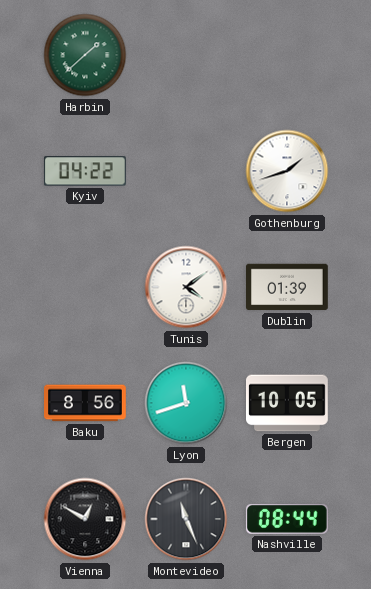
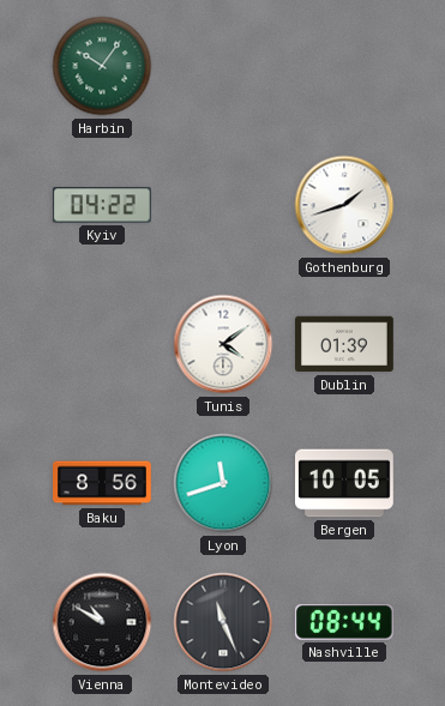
Harbin: 1:38 -> 10:06
Vienna: 12:50 -> 10:50
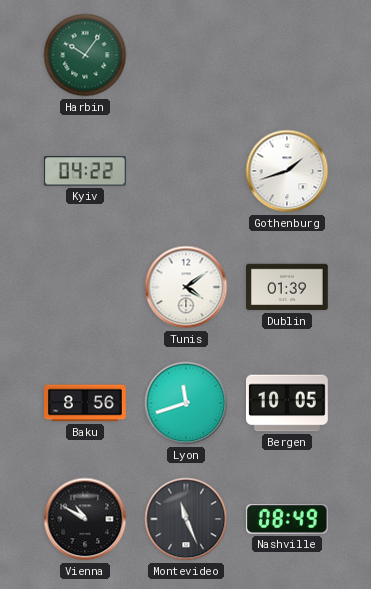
Nashville: 08:44 -> 08:49
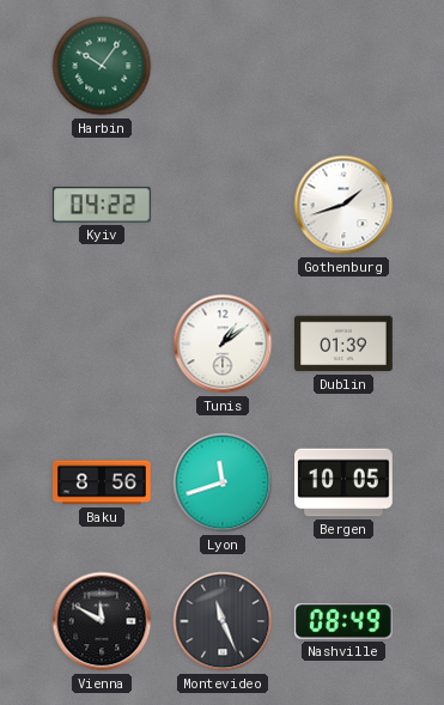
Tunis: 4:09 -> 1:09
Vienna: 10:50 -> 11:50
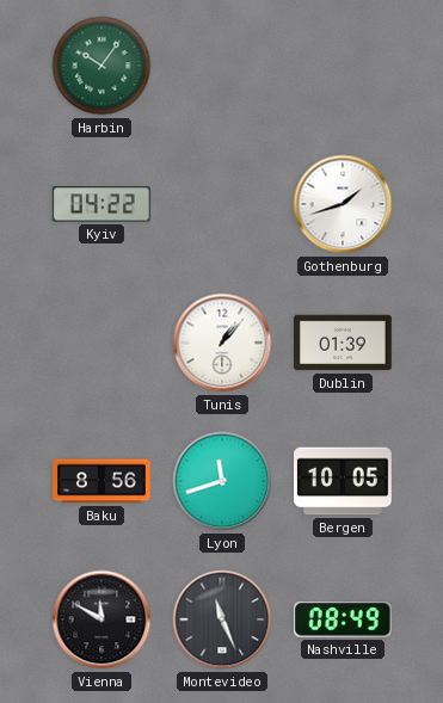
Tunis: 1:09 -> 1:07
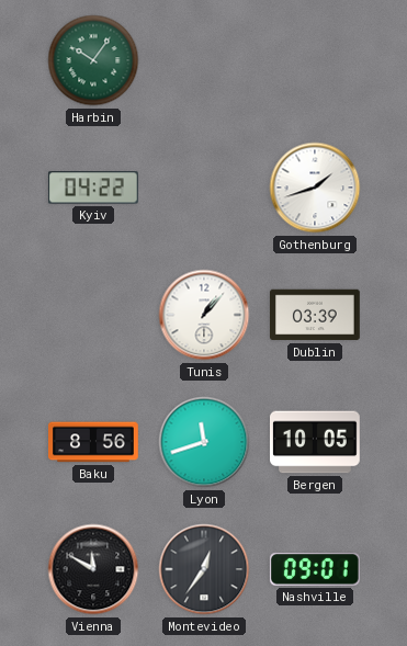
Dublin: 01:39 -> 03:39
Montevideo: 11:26 -> 12:36
Nashville: 08:49 -> 09:01
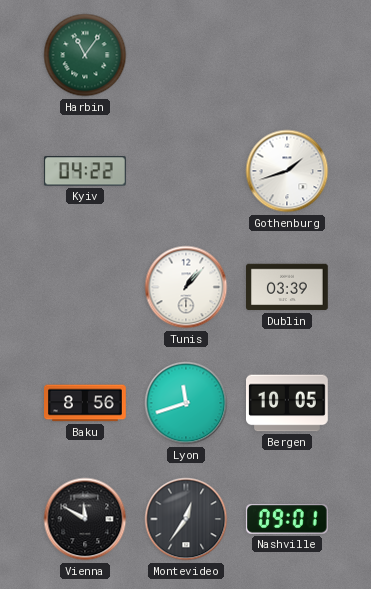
Harbin: 10:06 -> 11:06
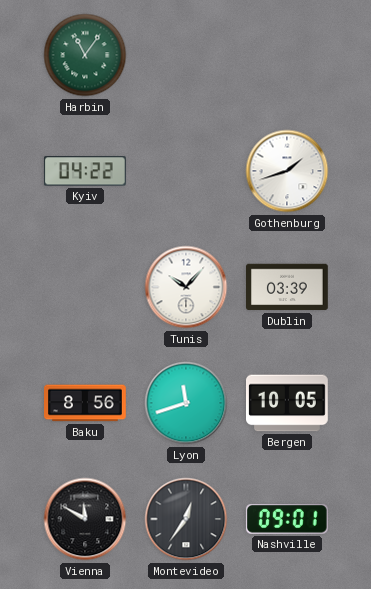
Tunis: 1:07 -> 10:07
